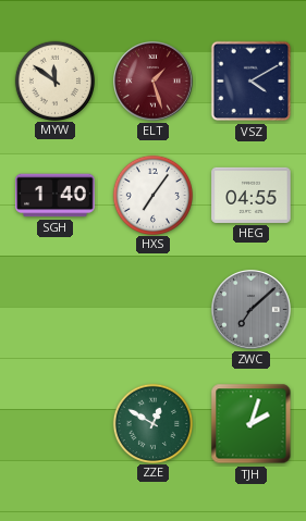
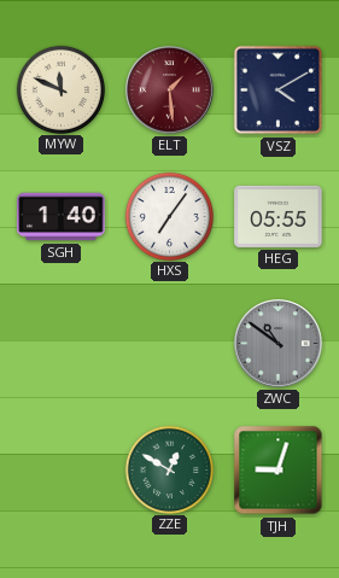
MYW: 11:51 -> 11:49
ELT: 1:27 -> 1:29
HEG: 04:55 -> 05:55
ZWC: 7:08 -> 10:51
TJH: 2:03 -> 9:03
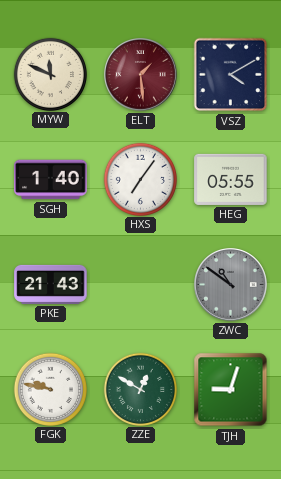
PKE: none -> 21:43
FGK: none -> 9:47
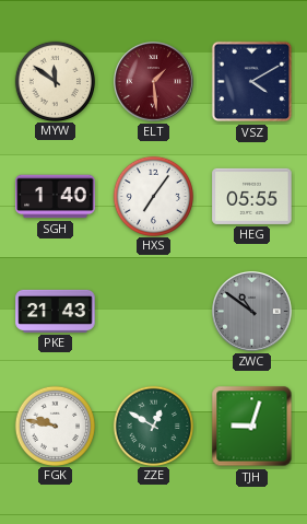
MYW: 11:49 -> 11:51
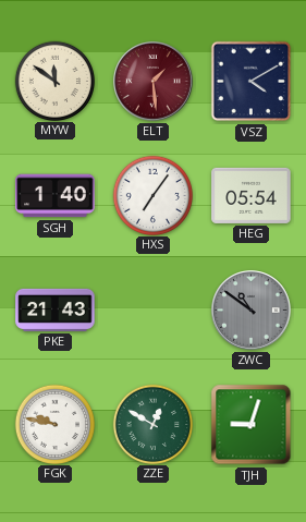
HEG: 05:55 -> 05:54
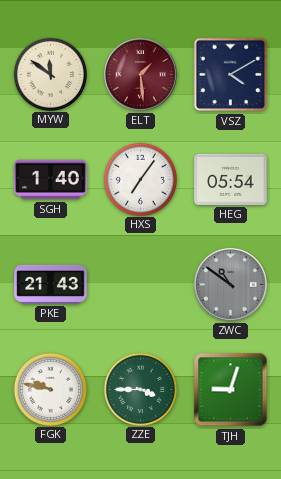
ZZE: 12:50 -> 3:45
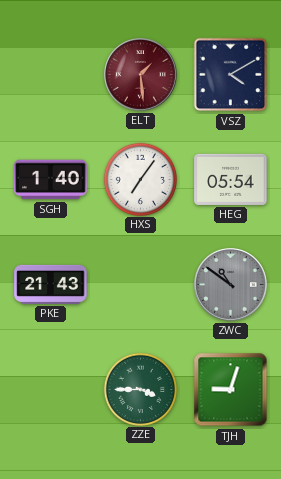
MYW: 11:51 -> none
FGK: 9:47 -> none
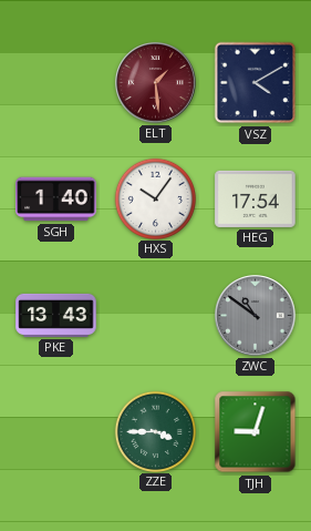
HXS: 7:06 -> 10:06
HEG: 05:54 -> 17:54
PKE: 21:43 -> 13:43
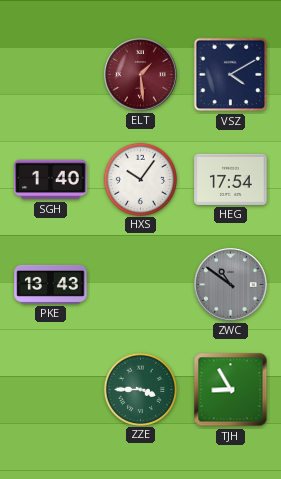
TJH: 9:03 -> 8:55
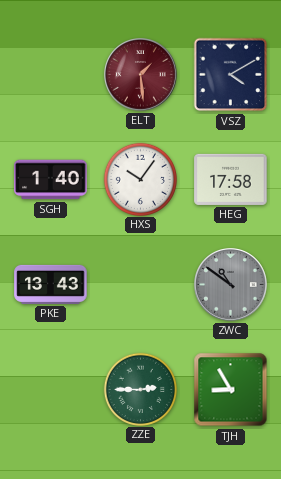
HEG: 17:54 -> 17:58
ZZE: 3:45 -> 2:45
